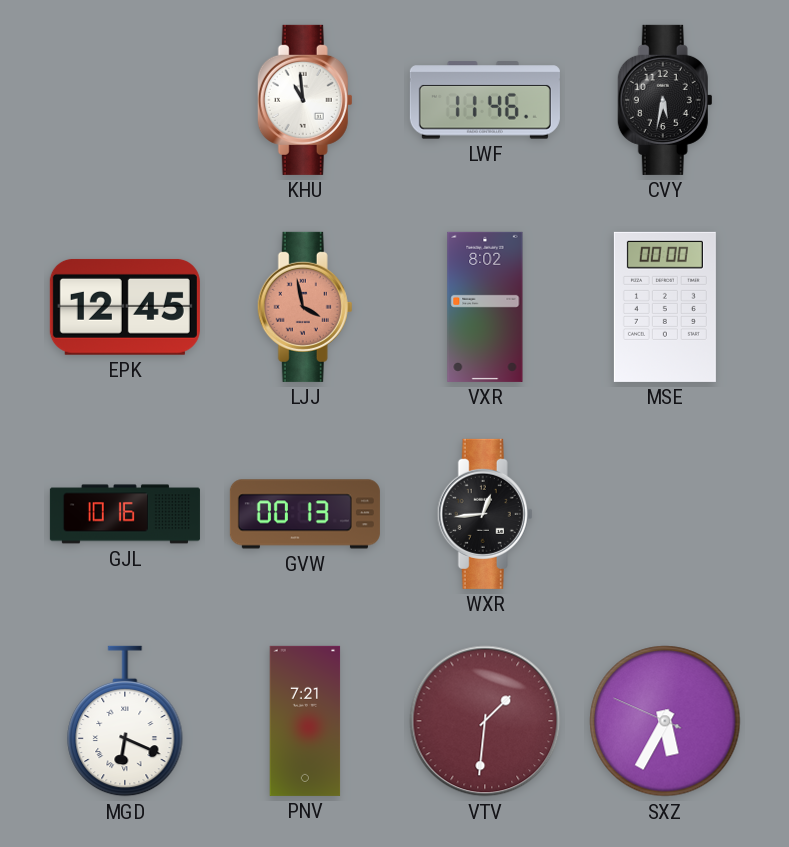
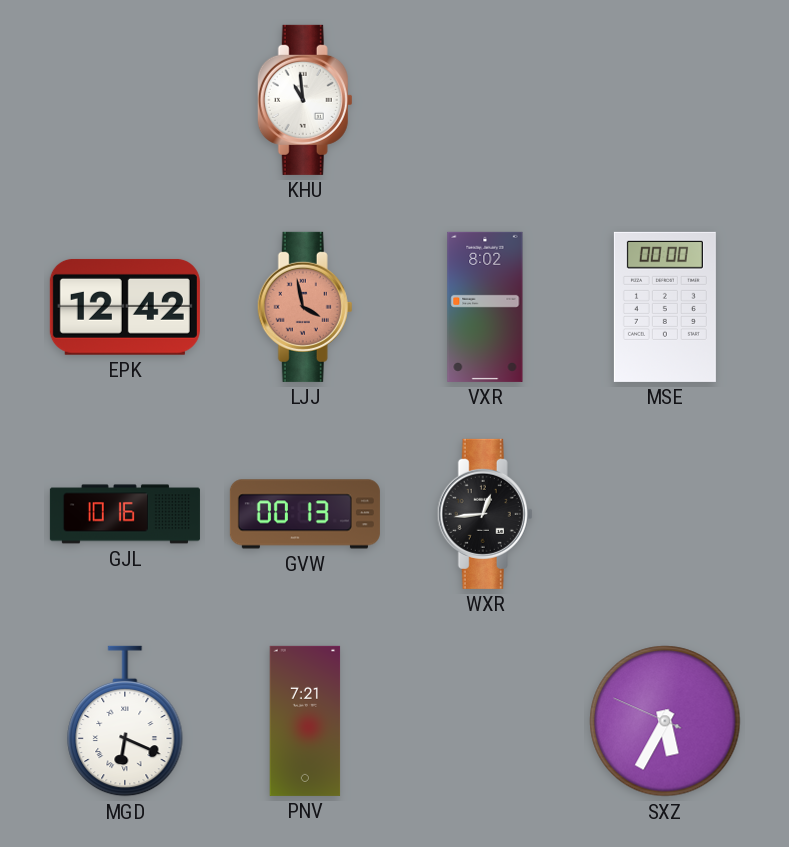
LWF: 11:46 -> none
CVY: 5:32 -> none
EPK: 12:45 -> 12:42
VTV: 1:31 -> none
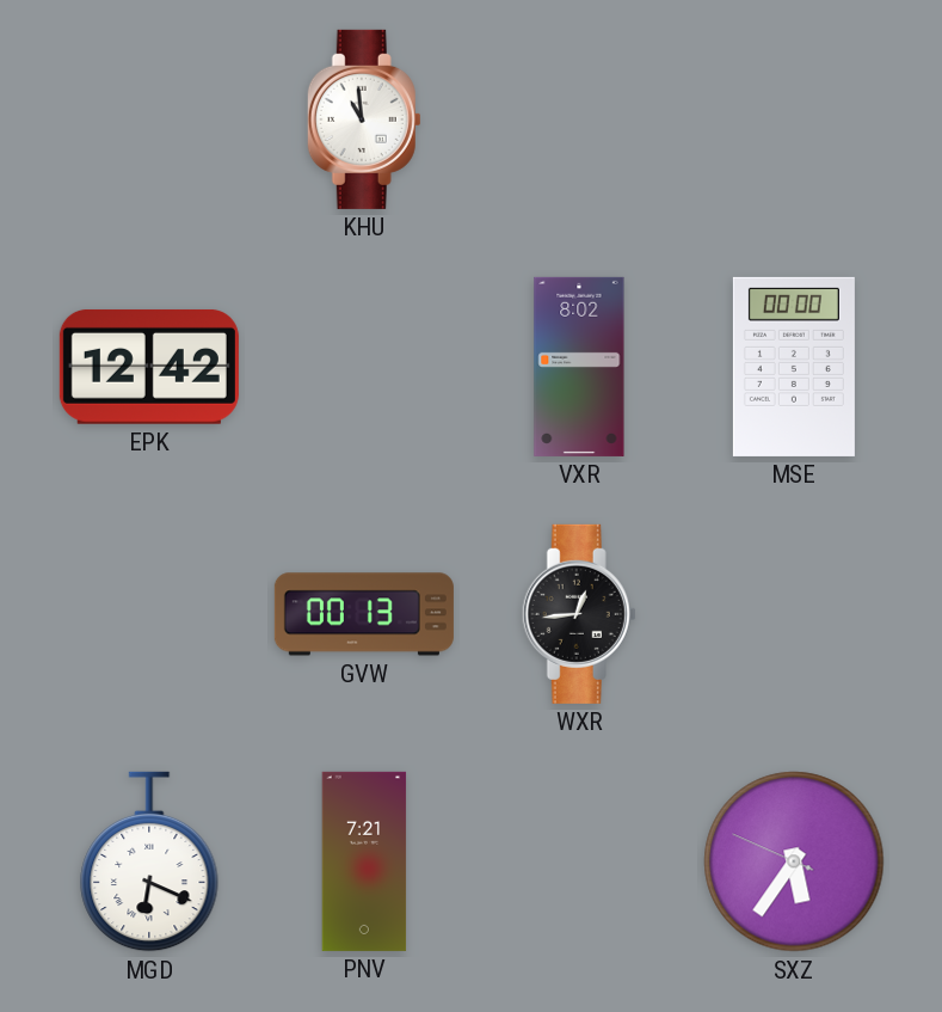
LJJ: 3:58 -> none
GJL: 10:16 -> none
SXZ: 5:34 -> 5:35
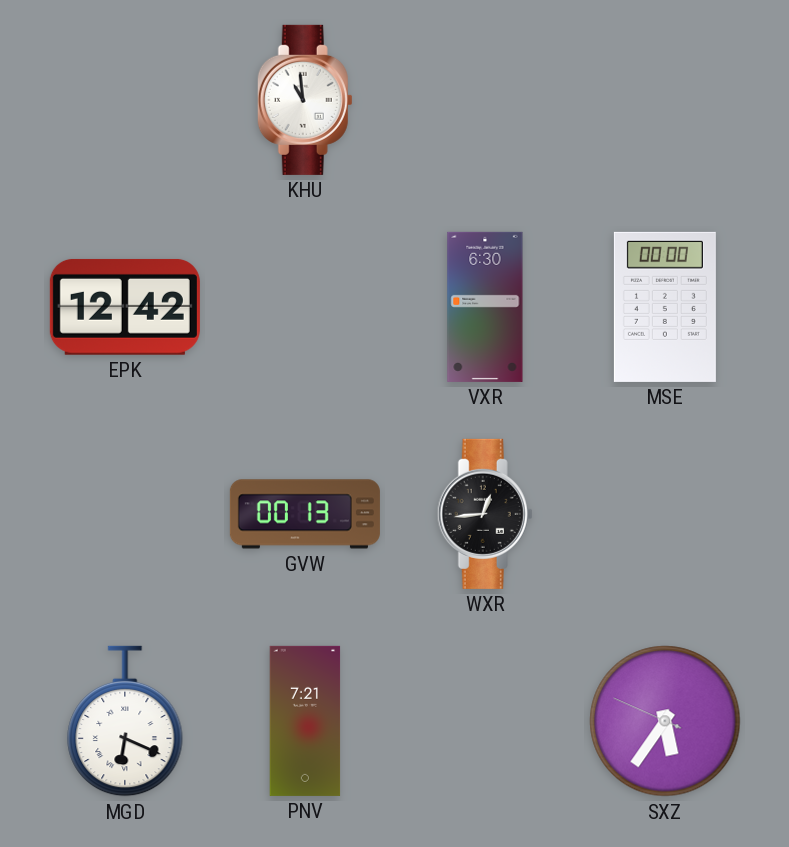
VXR: 8:02 -> 6:30
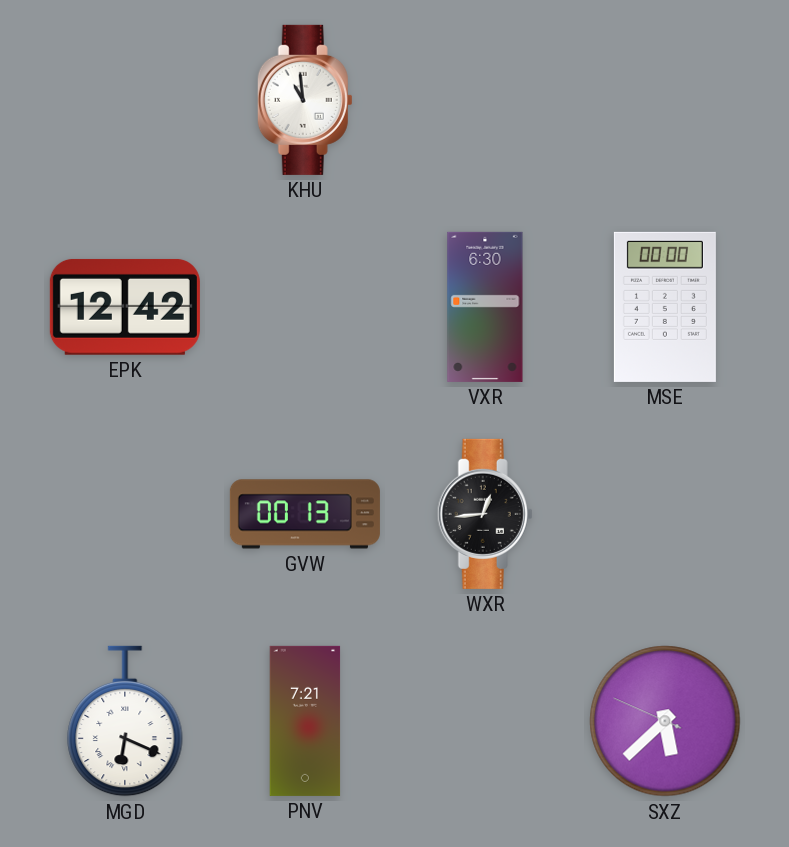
SXZ: 5:35 -> 5:37
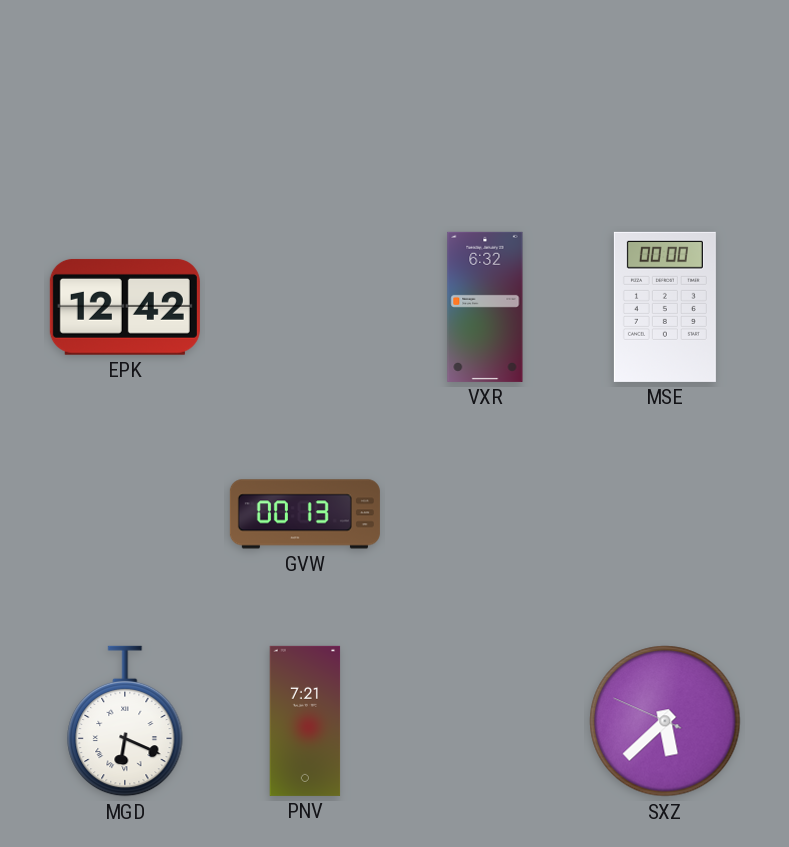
KHU: 10:59 -> none
VXR: 6:30 -> 6:32
WXR: 12:44 -> none
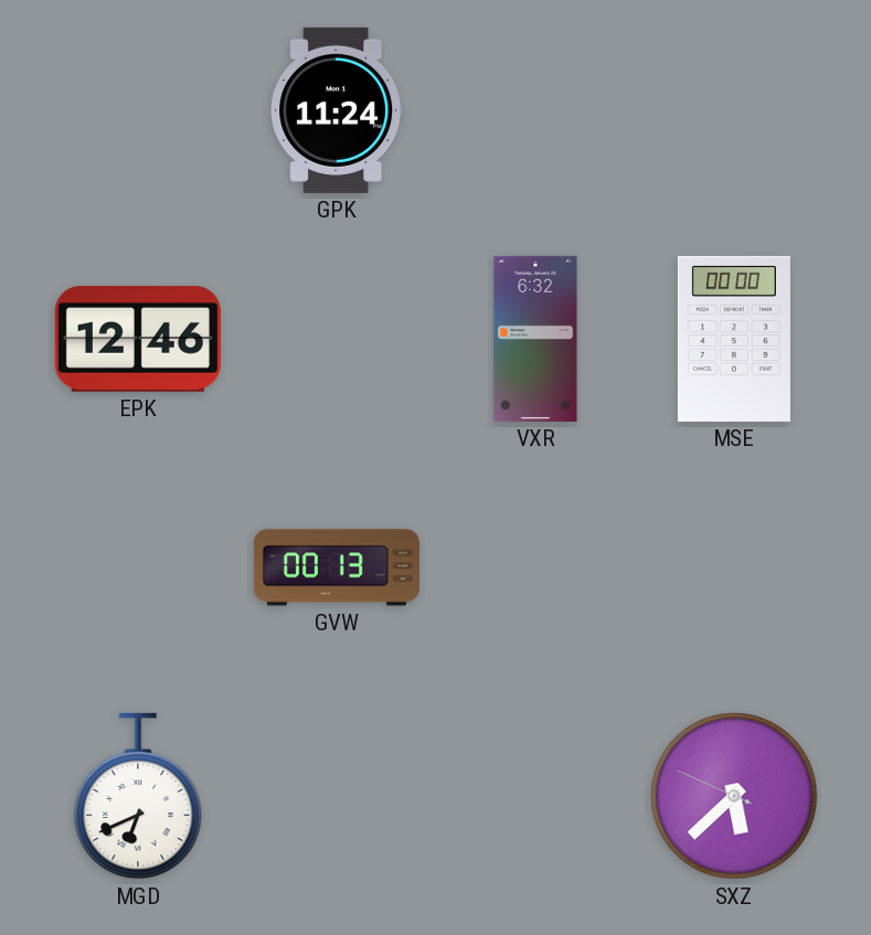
GPK: none -> 11:24
EPK: 12:42 -> 12:46
MGD: 6:19 -> 6:41
PNV: 7:21 -> none
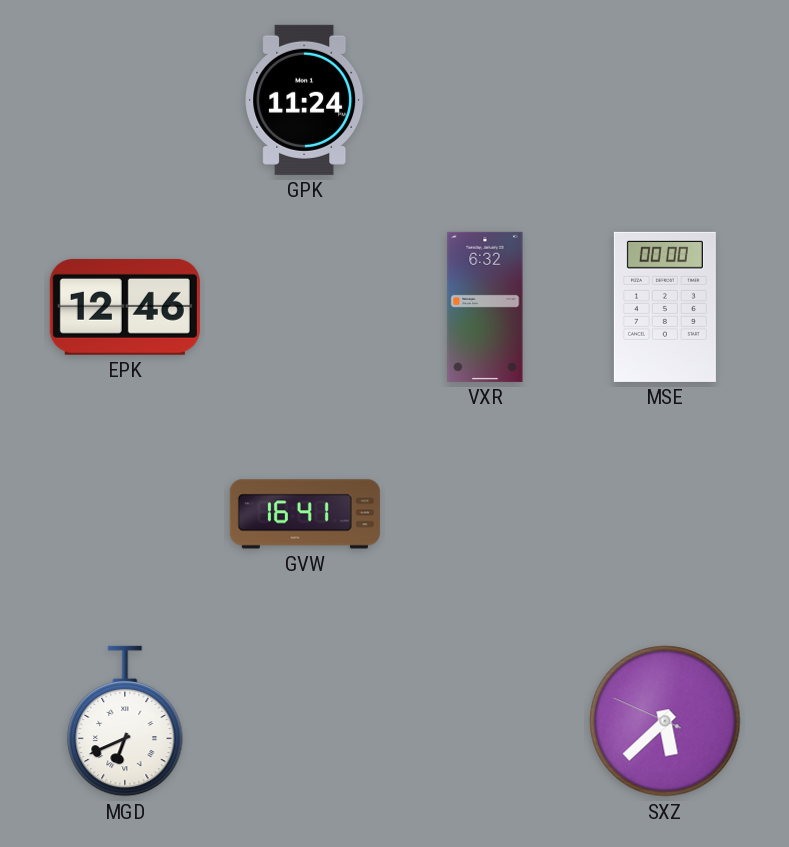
GVW: 00:13 -> 16:41
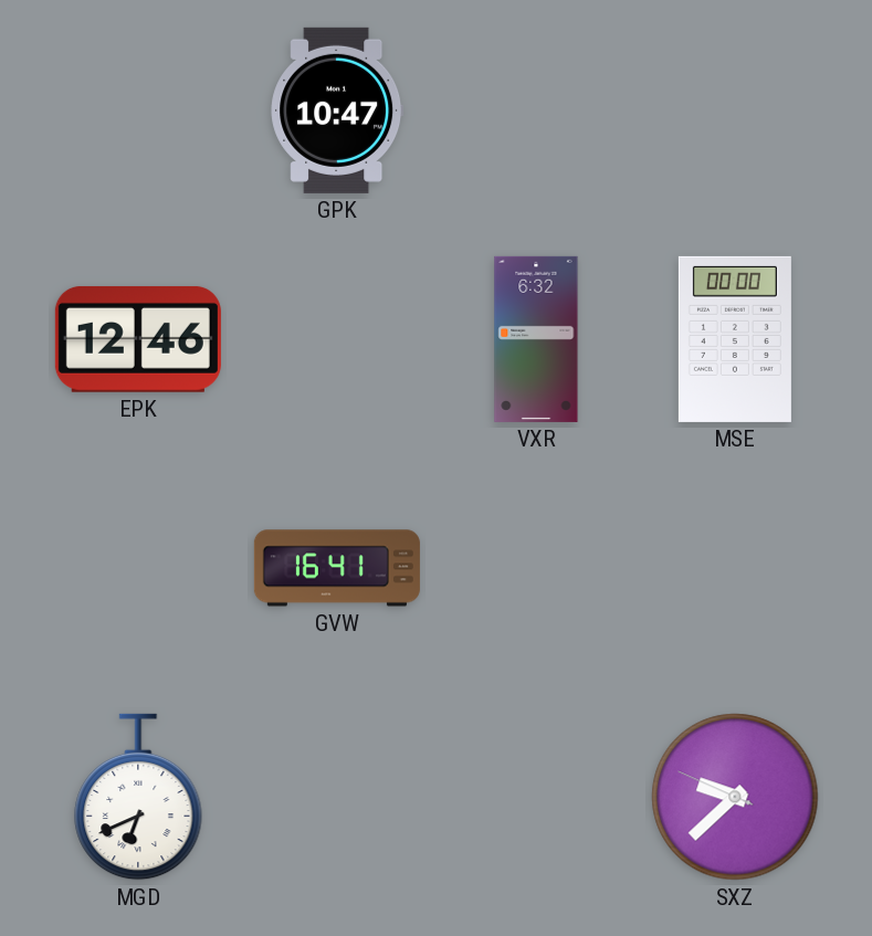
GPK: 11:24 -> 10:47
SXZ: 5:37 -> 9:37
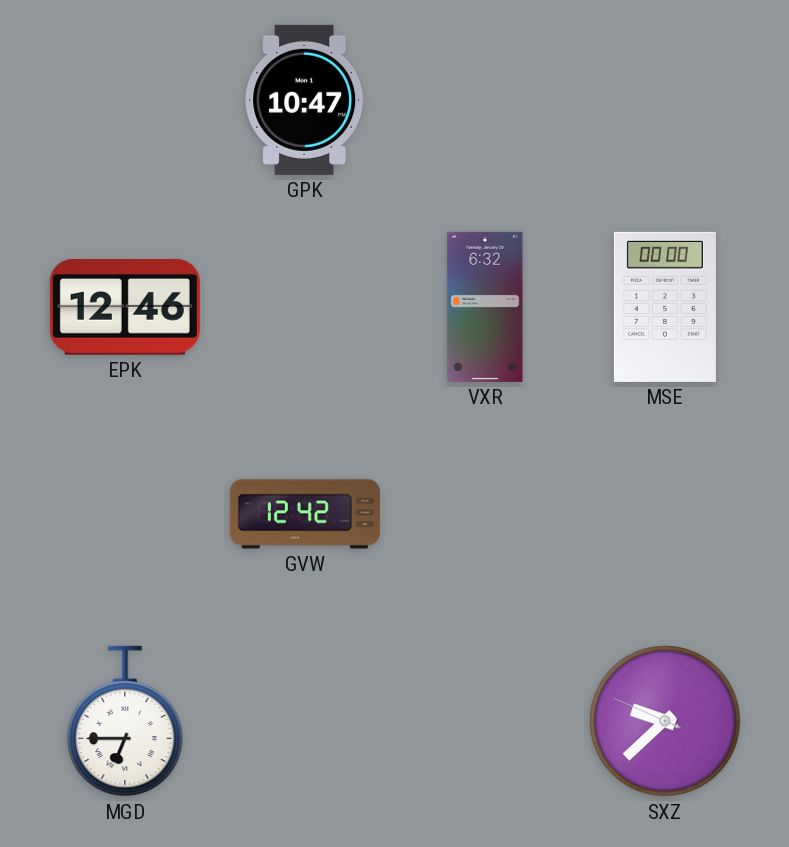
GVW: 16:41 -> 12:42
MGD: 6:41 -> 6:45
